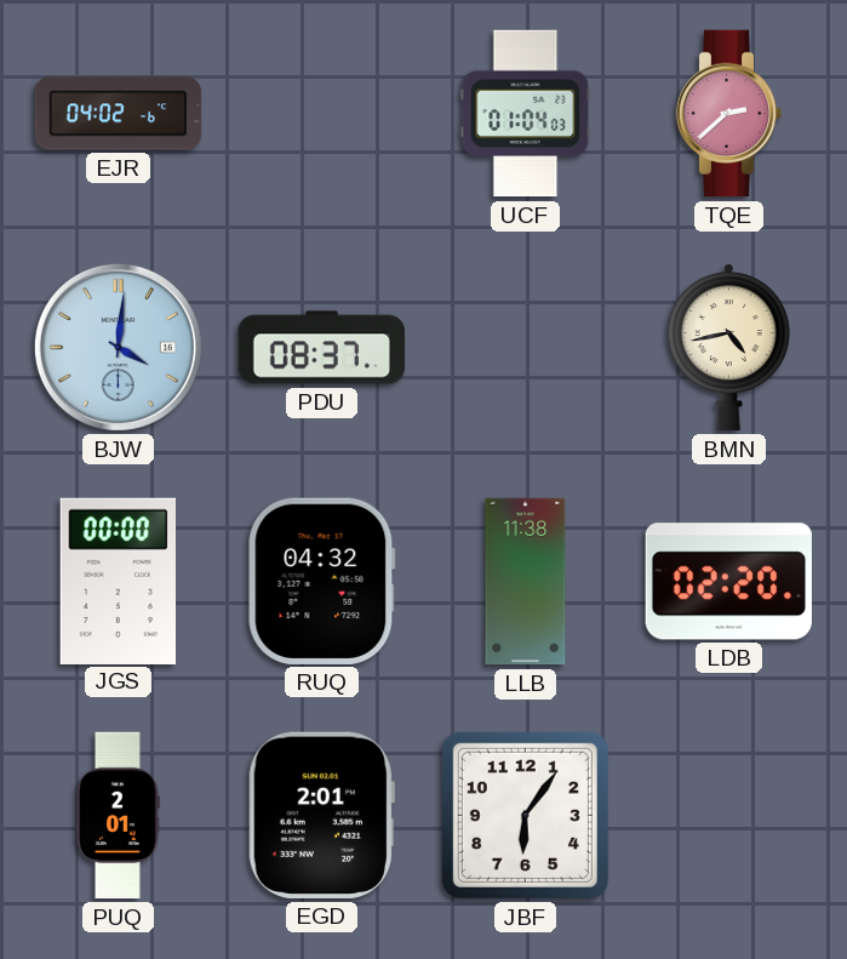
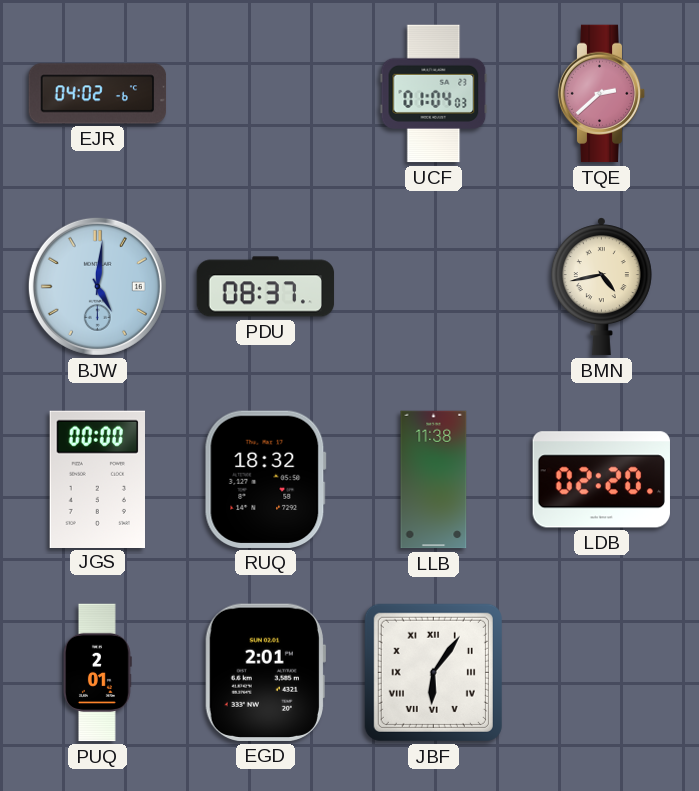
BJW: 4:01 -> 5:01
RUQ: 04:32 -> 18:32
JBF numerals: Arabic -> Roman
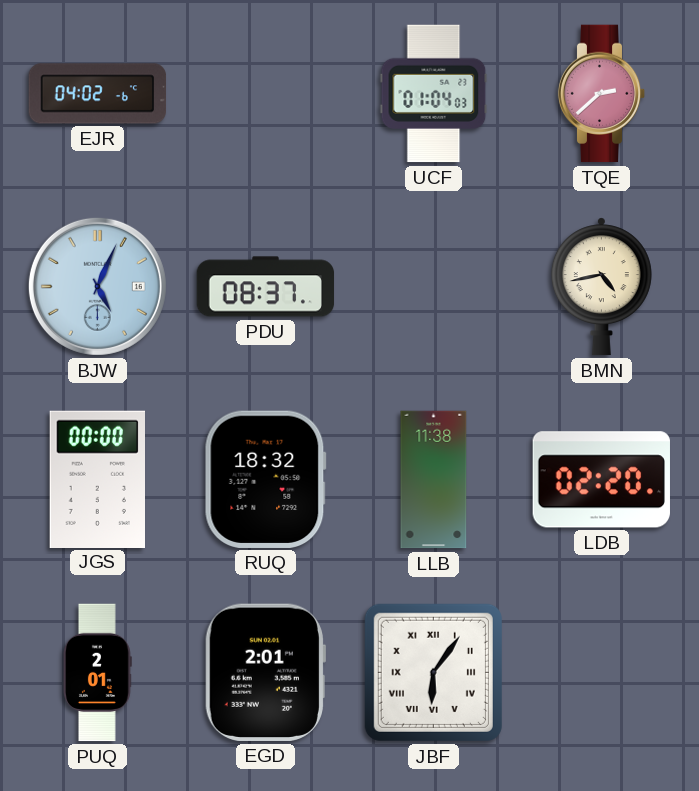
BJW: 5:01 -> 5:04
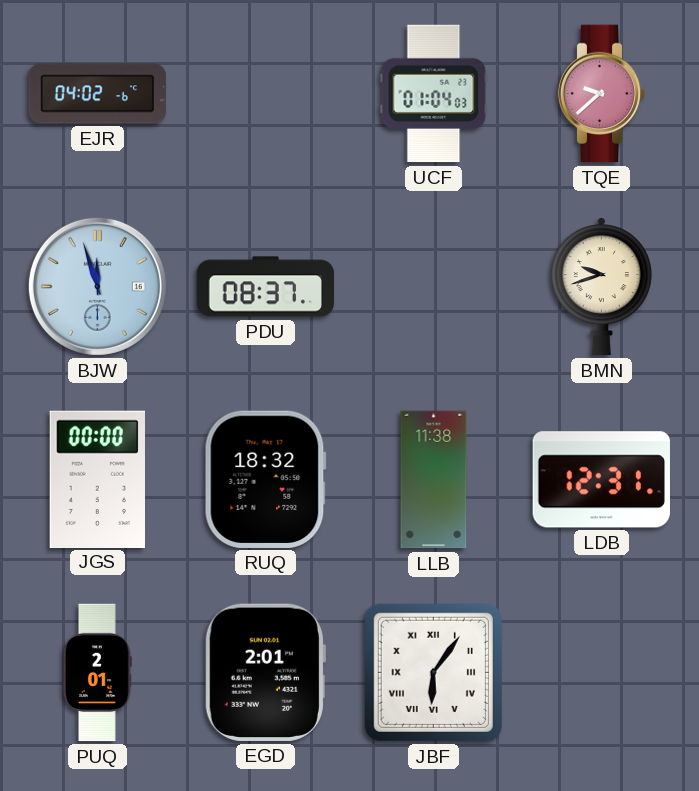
TQE: 2:38 -> 9:38
BJW: 5:04 -> 11:57
BMN: 4:43 -> 9:42
LDB: 02:20 -> 12:31
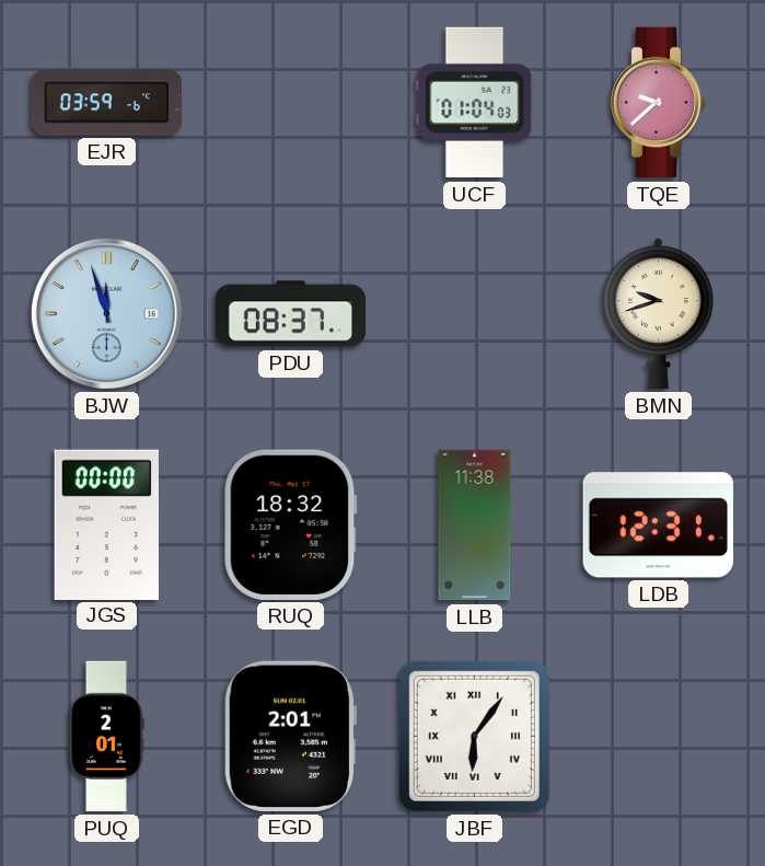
EJR: 04:02 -> 03:59
